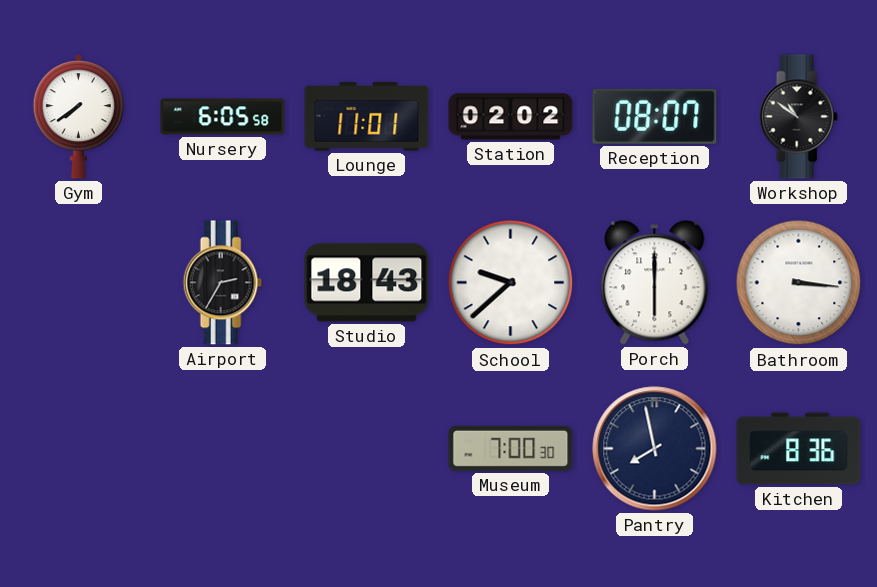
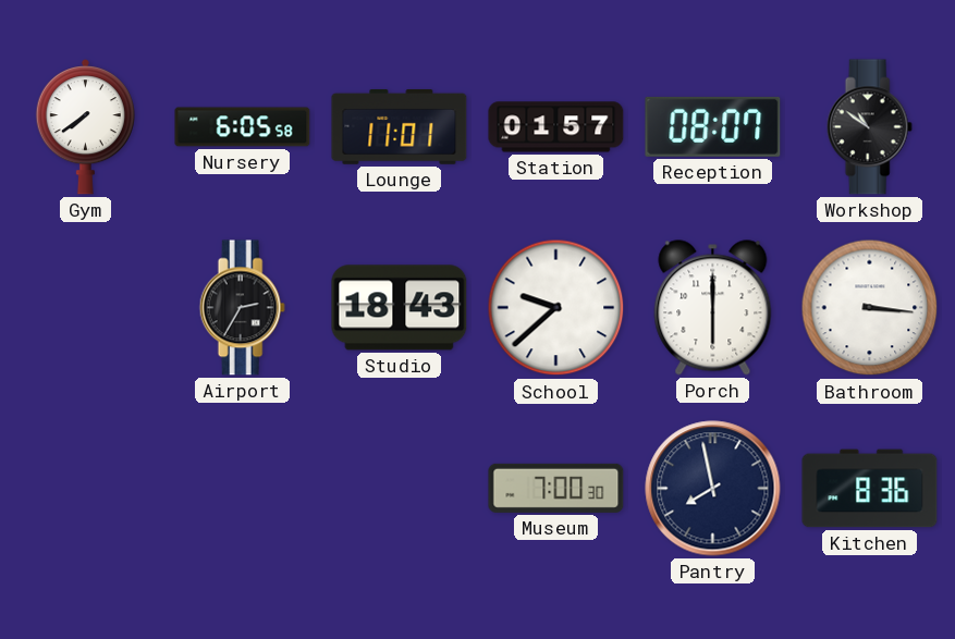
Station: 02:02 -> 01:57
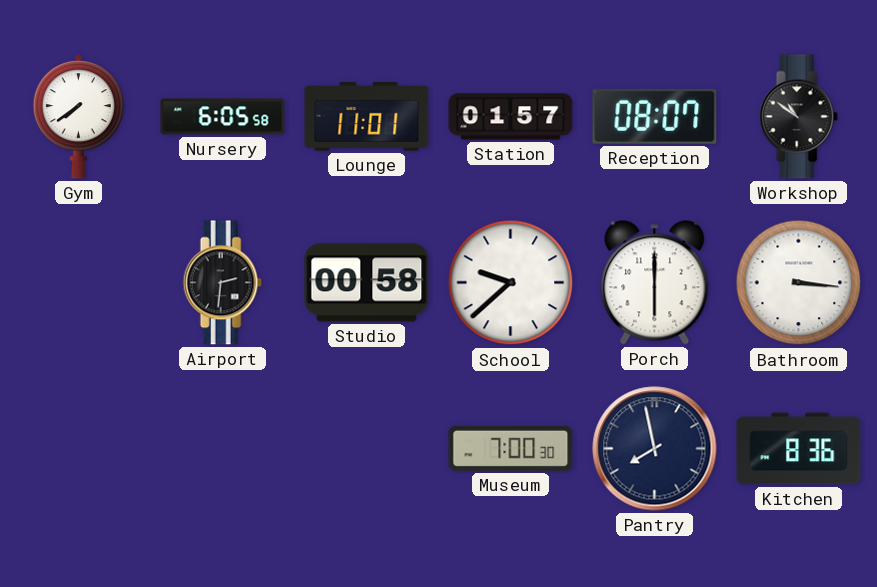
Airport: 2:35 -> 2:31
Studio: 18:43 -> 00:58
